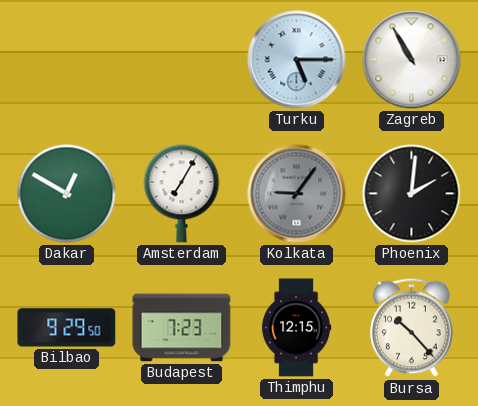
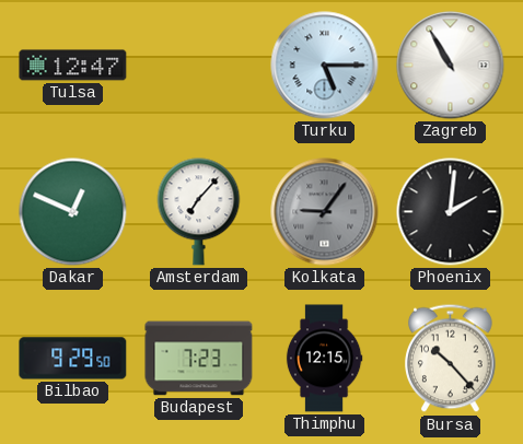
Tulsa: none -> 12:47
Dakar: 12:50 -> 12:49
Amsterdam: 7:05 -> 7:07
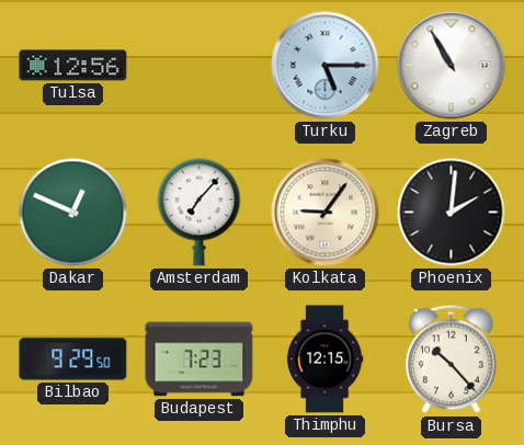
Tulsa: 12:47 -> 12:56
Kolkata dial: grey -> cream
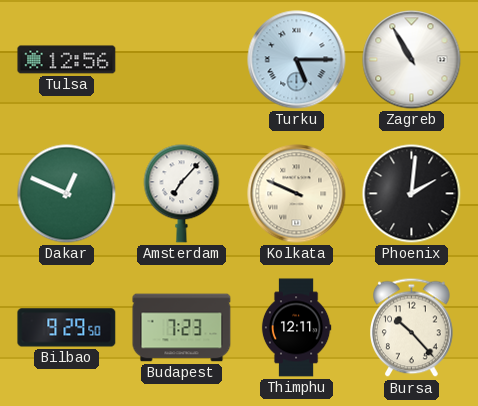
Kolkata: 9:06 -> 9:49
Thimphu: 12:15 -> 12:11
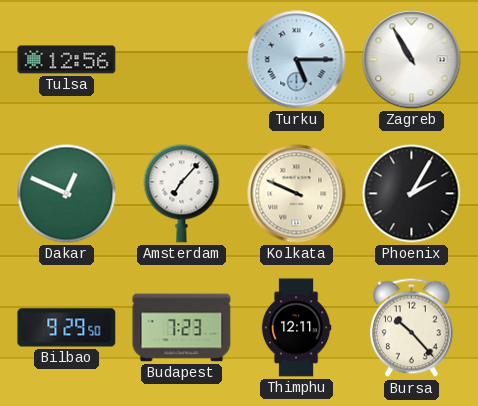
Phoenix: 2:01 -> 2:05
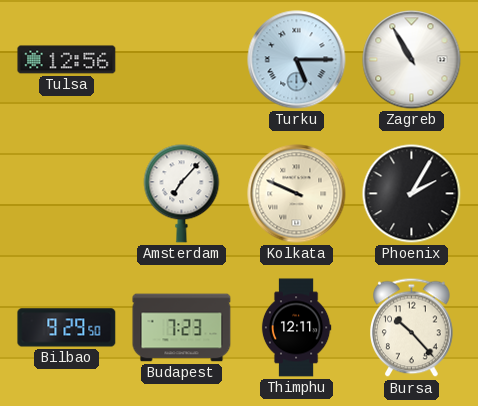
Dakar: 12:49 -> none
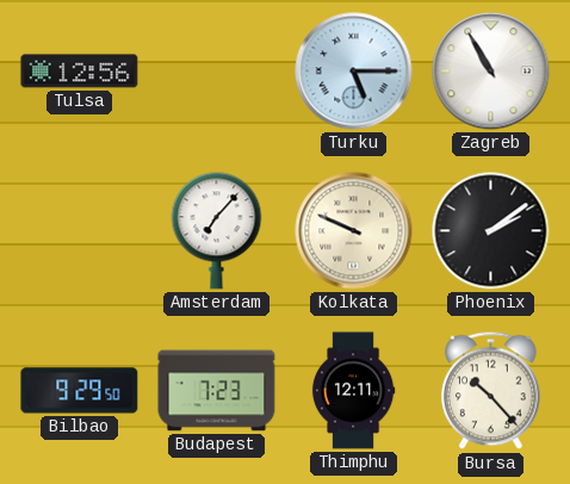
Phoenix: 2:05 -> 2:09
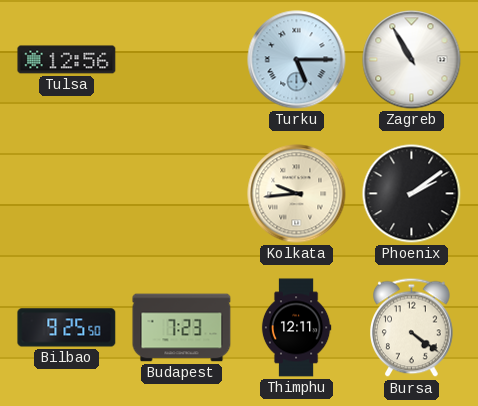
Amsterdam: 7:07 -> none
Kolkata: 9:49 -> 9:44
Bilbao: 9:29 -> 9:25
Bursa: 10:23 -> 4:21
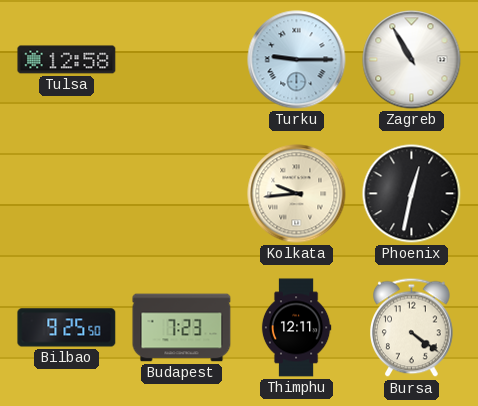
Tulsa: 12:56 -> 12:58
Turku: 5:15 -> 9:15
Phoenix: 2:09 -> 12:32
